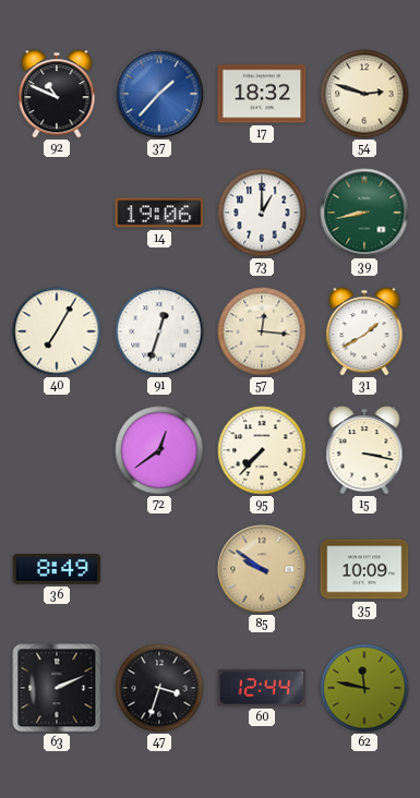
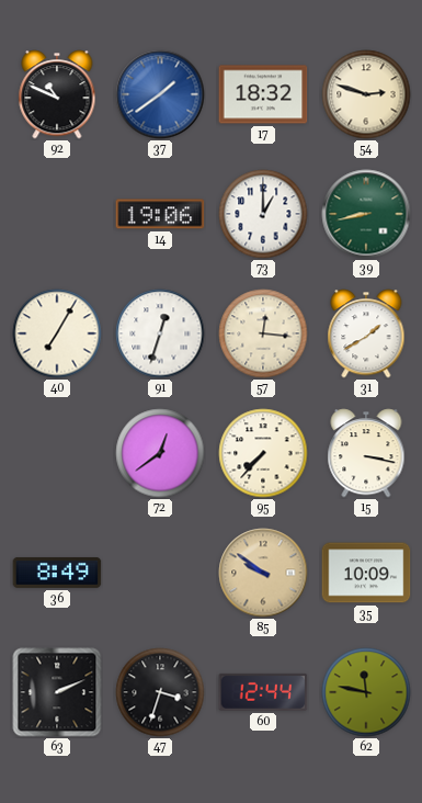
37: 1:37 -> 1:39
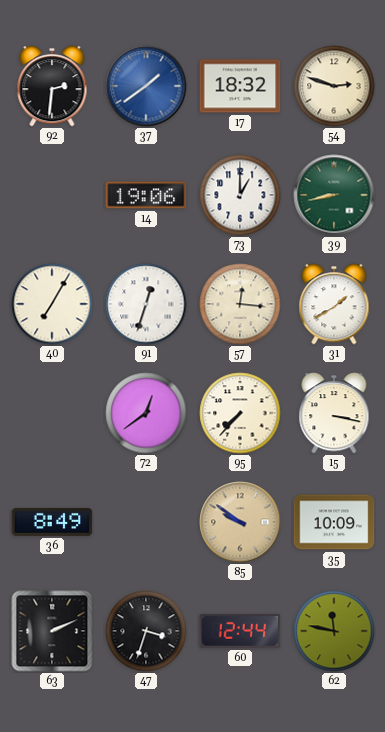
92: 10:49 -> 2:31
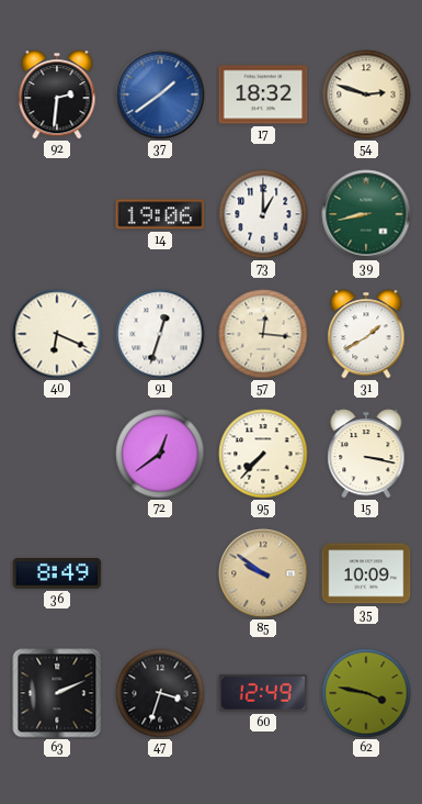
40: 7:05 -> 6:19
60: 12:44 -> 12:49
62: 11:47 -> 3:47
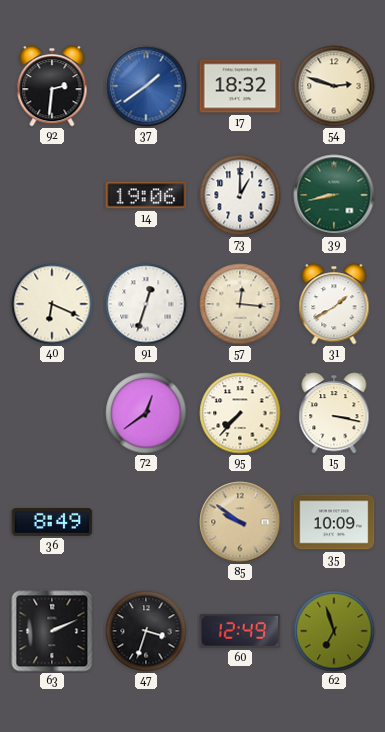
62: 3:47 -> 6:57
